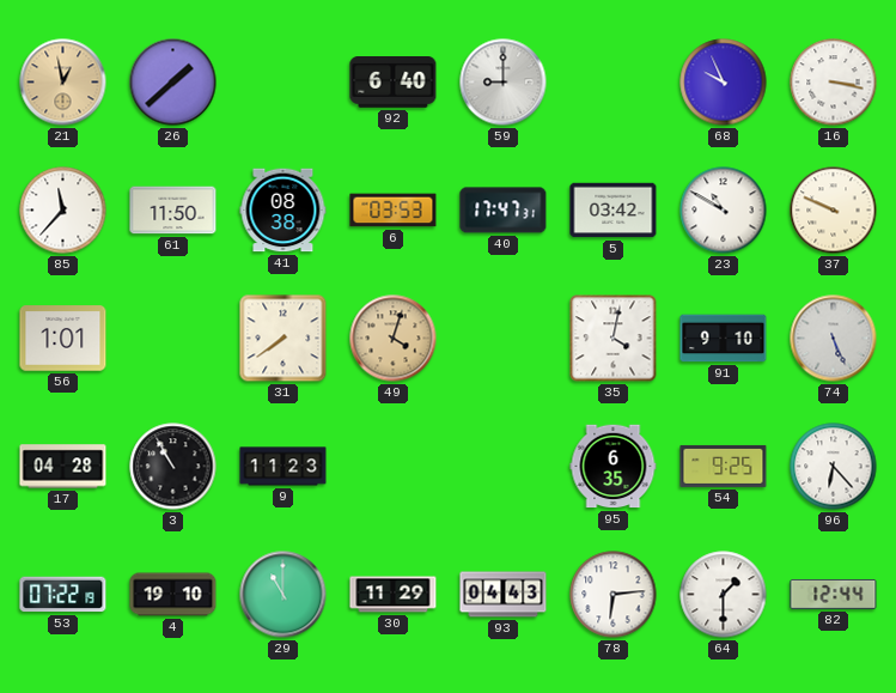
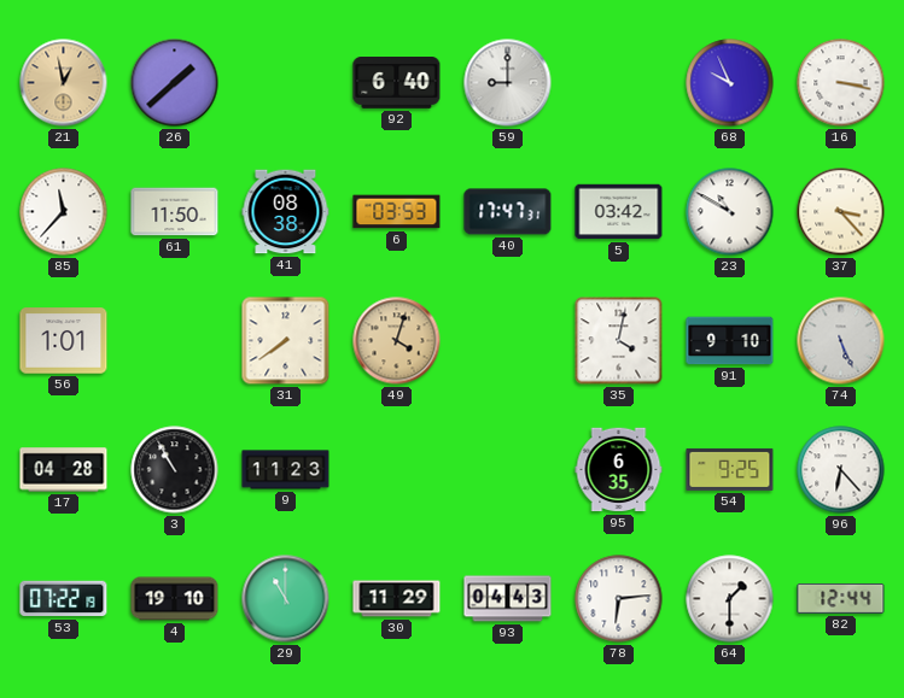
37: 9:49 -> 3:23
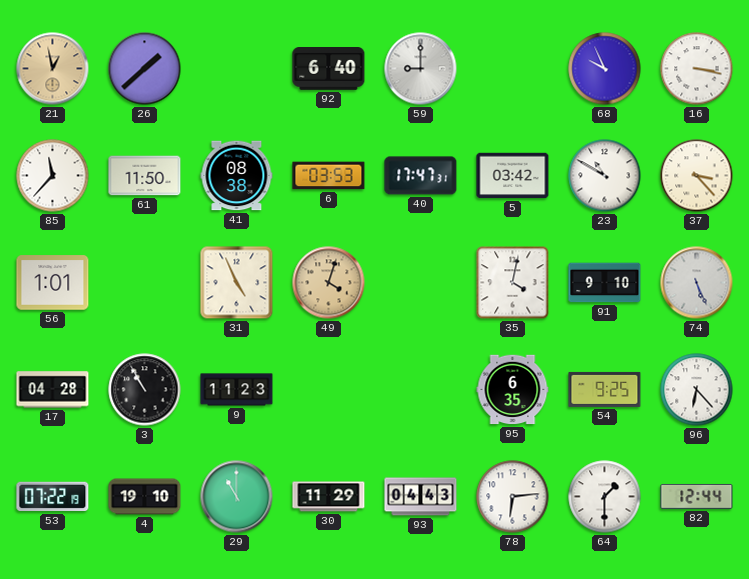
31: 7:39 -> 4:56
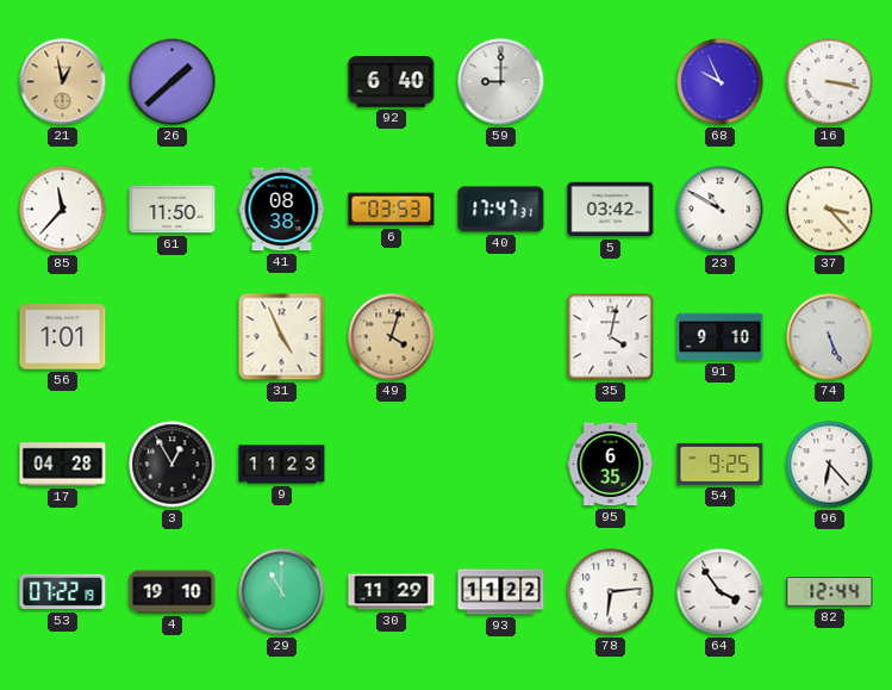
3: 10:55 -> 12:55
93: 04:43 -> 11:22
64: 1:30 -> 3:54
